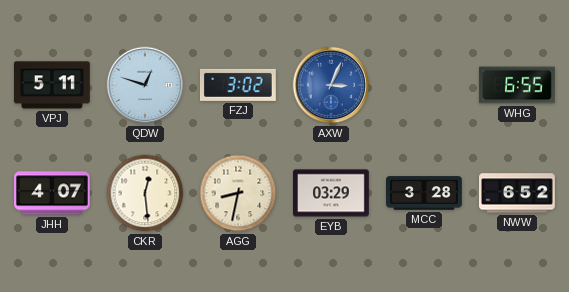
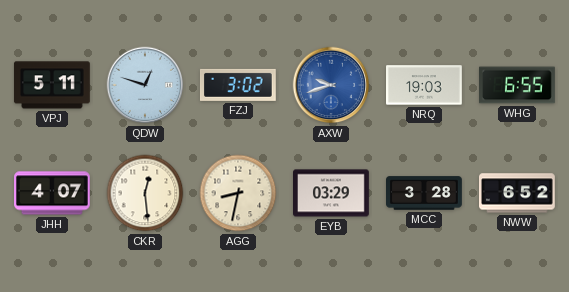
AXW: 3:04 -> 9:42
NRQ: none -> 19:03
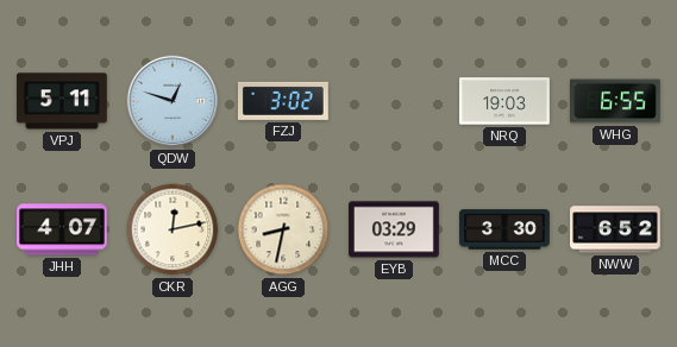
AXW: 9:42 -> none
CKR: 12:29 -> 12:13
MCC: 3:28 -> 3:30
